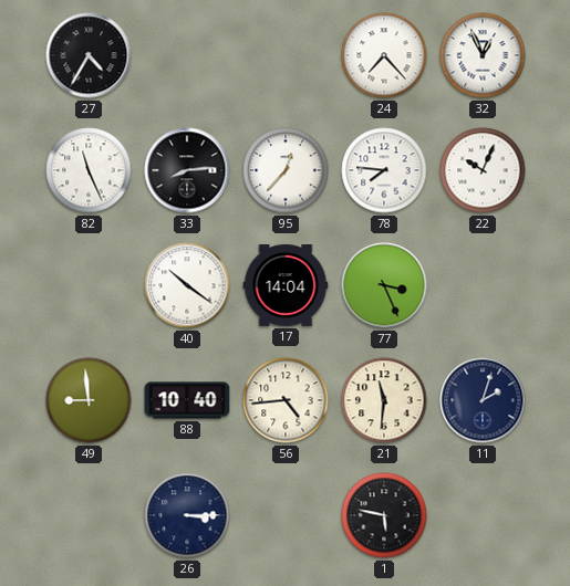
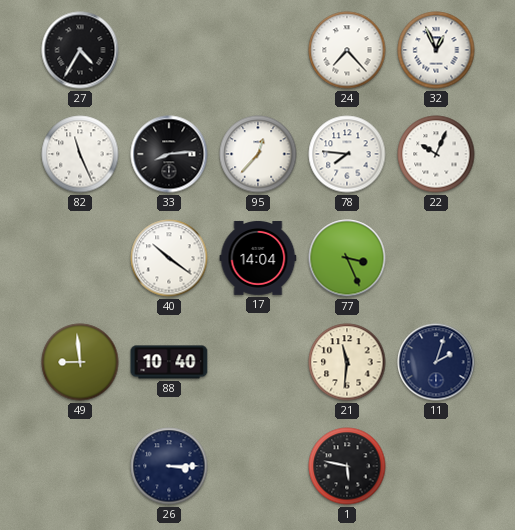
56: 4:44 -> none
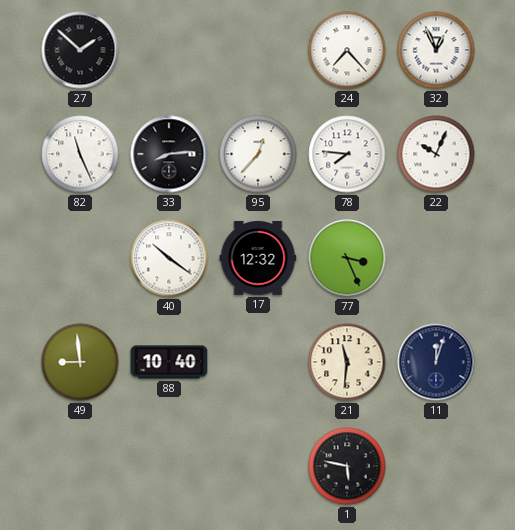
27: 4:35 -> 1:52
17: 14:04 -> 12:32
11: 2:03 -> 12:03
26: 3:15 -> none
